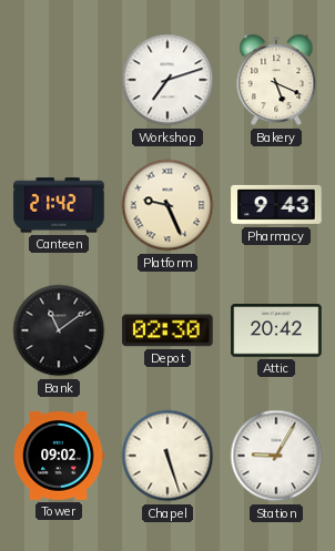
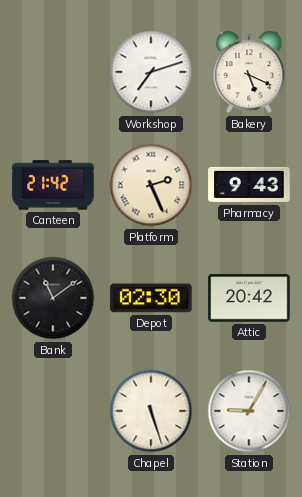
Platform: 9:26 -> 2:26
Tower: 09:02 -> none
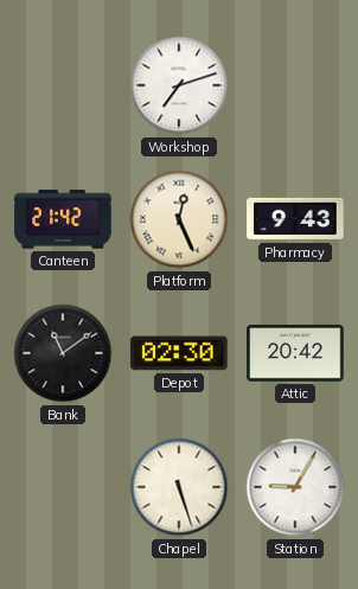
Bakery: 5:19 -> none
Platform: 2:26 -> 12:26
